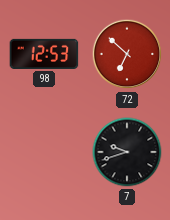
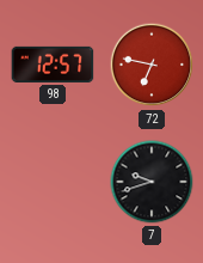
98: 12:53 -> 12:57
72: 6:52 -> 6:47
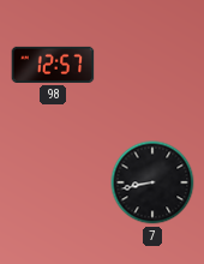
72: 6:47 -> none
7: 9:42 -> 8:43
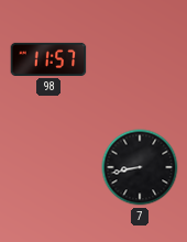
98: 12:57 -> 11:57
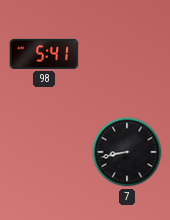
98: 11:57 -> 5:41
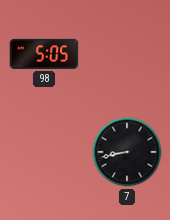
98: 5:41 -> 5:05
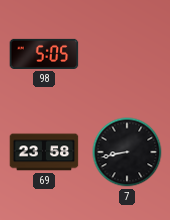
69: none -> 23:58
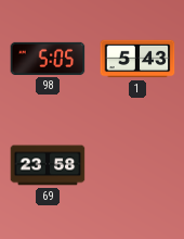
1: none -> 5:43
7: 8:43 -> none
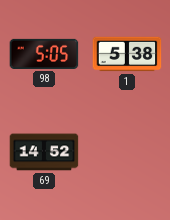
1: 5:43 -> 5:38
69: 23:58 -> 14:52
